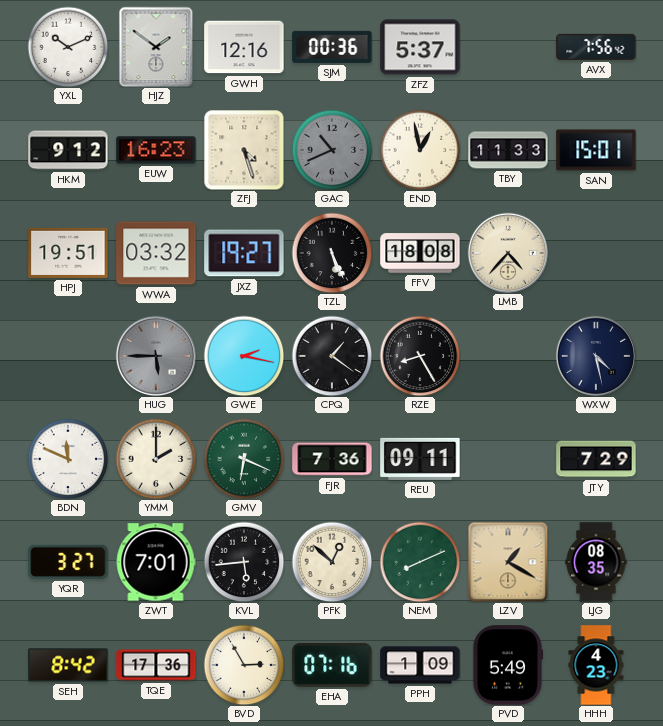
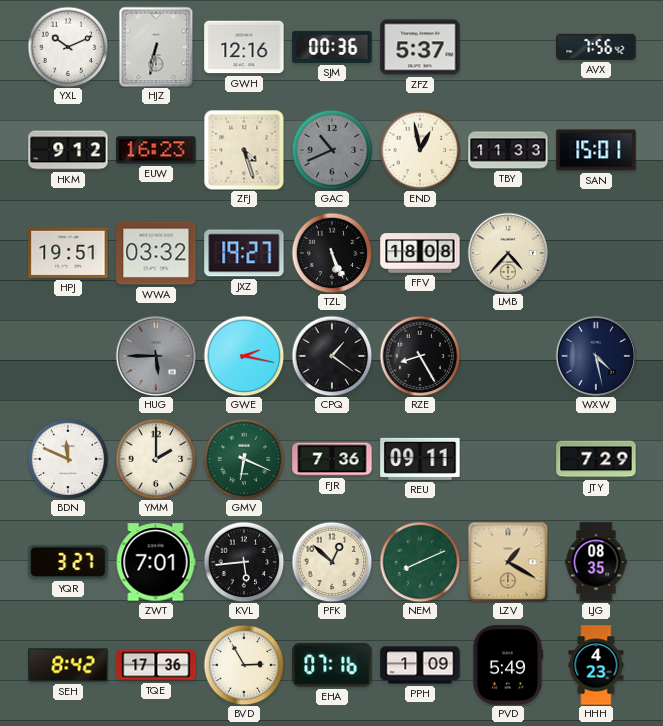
HJZ: 1:51 -> 6:32
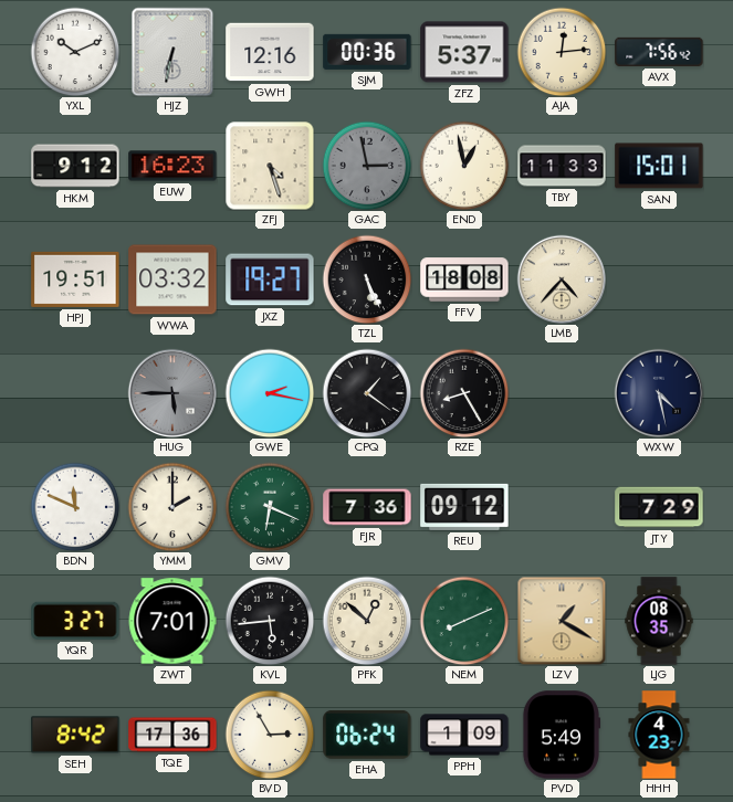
AJA: none -> 12:14
GAC: 10:41 -> 2:58
REU: 09:11 -> 09:12
EHA: 07:16 -> 06:24
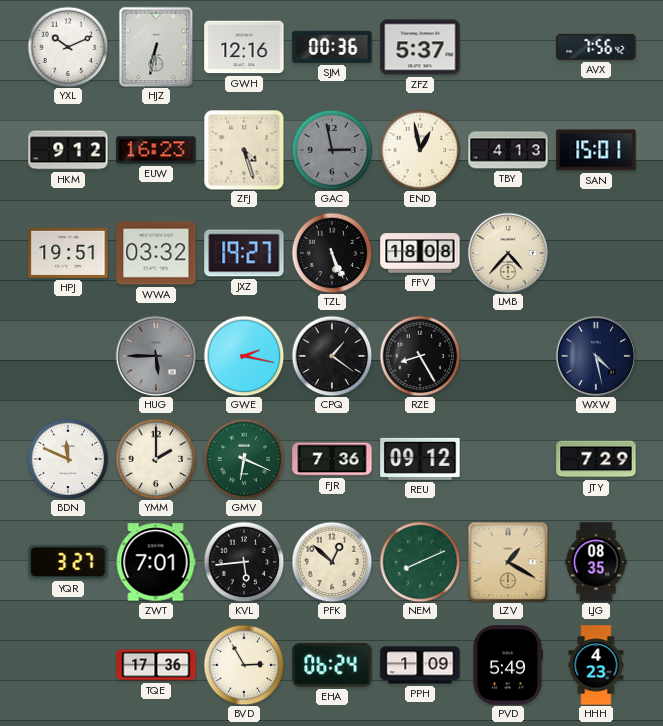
AJA: 12:14 -> none
TBY: 11:33 -> 4:13
SEH: 8:42 -> none
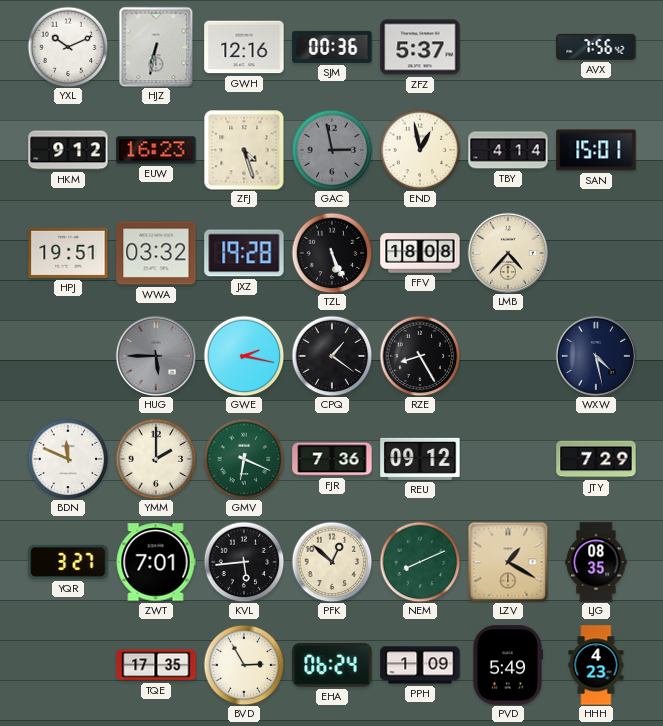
TBY: 4:13 -> 4:14
JXZ: 19:27 -> 19:28
TQE: 17:36 -> 17:35
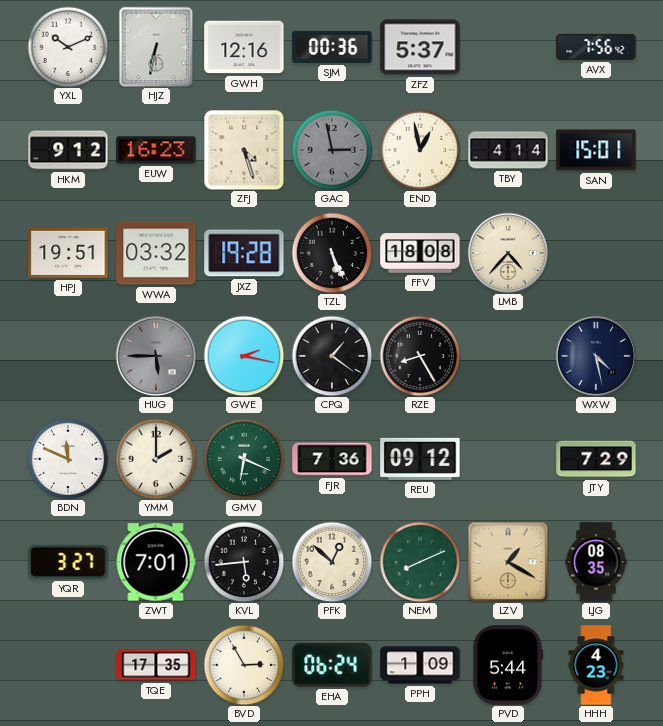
PVD: 5:49 -> 5:44
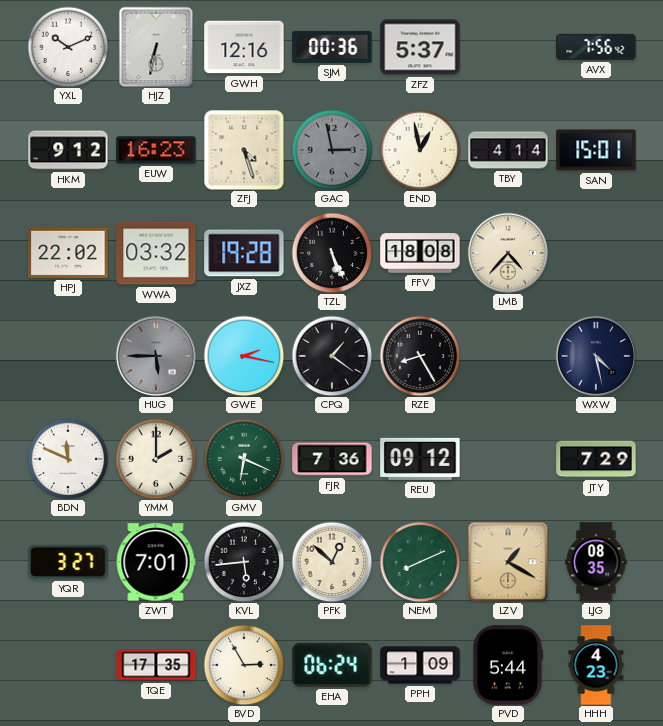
HPJ: 19:51 -> 22:02
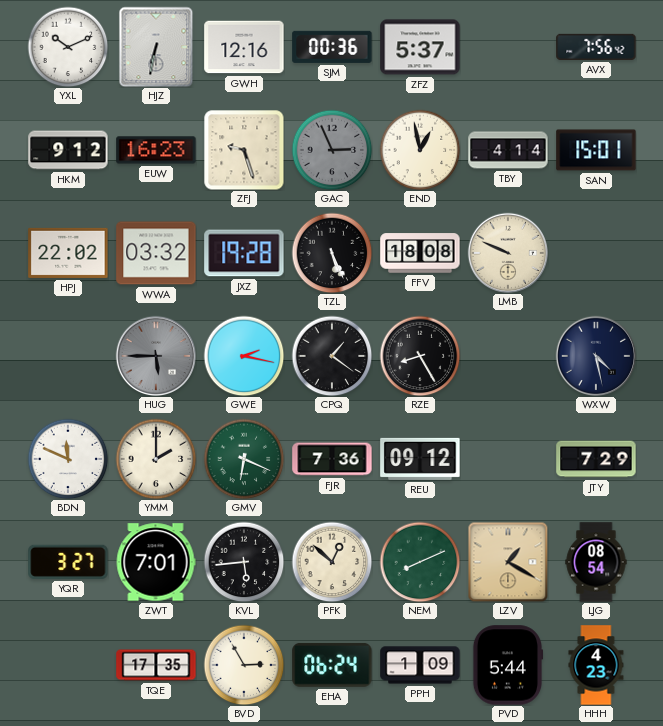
ZFJ: 4:27 -> 9:27
GAC: 2:58 -> 2:56
LMB: 4:37 -> 9:49
LJG: 08:35 -> 08:54
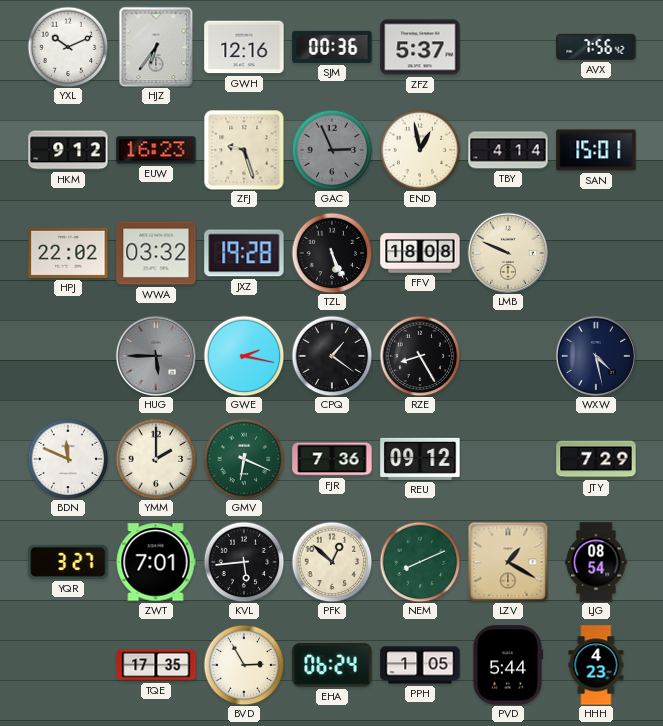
HJZ: 6:32 -> 6:36
PPH: 1:09 -> 1:05
